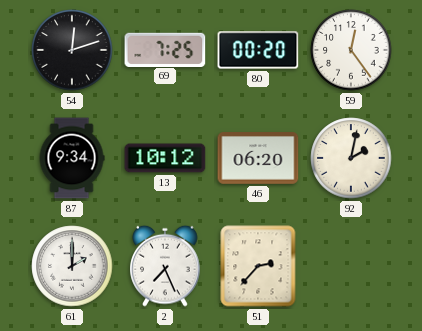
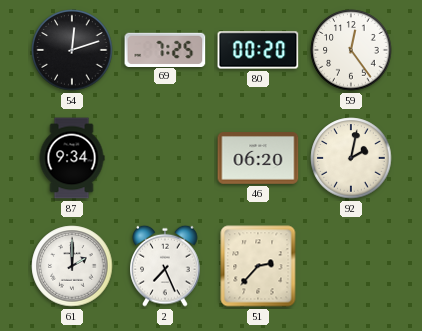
13: 10:12 -> none
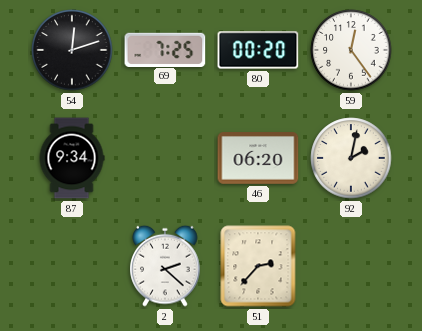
61: 2:00 -> none
2: 7:26 -> 2:22
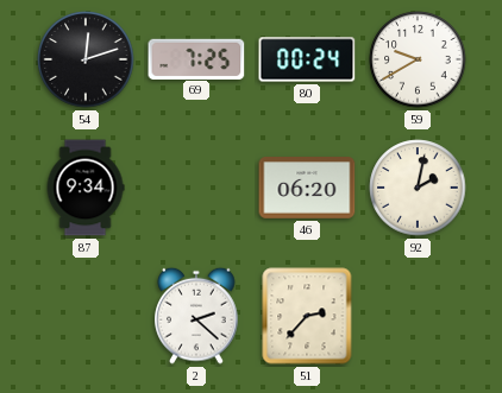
80: 00:20 -> 00:24
59: 12:24 -> 9:40
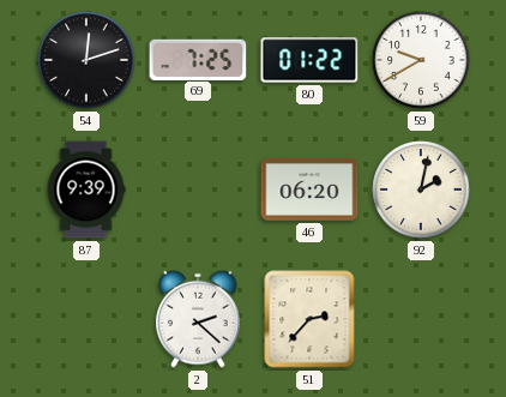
80: 00:24 -> 01:22
87: 9:34 -> 9:39
